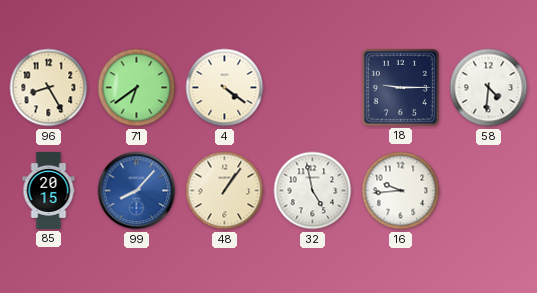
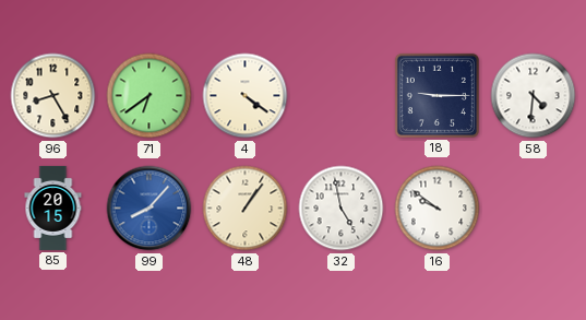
16: 9:44 -> 9:51
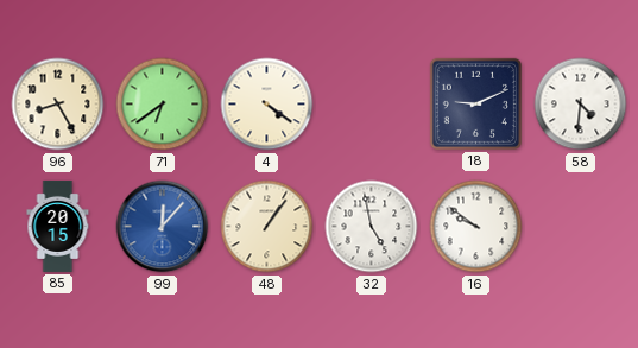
18: 9:15 -> 9:11
99: 8:07 -> 12:07
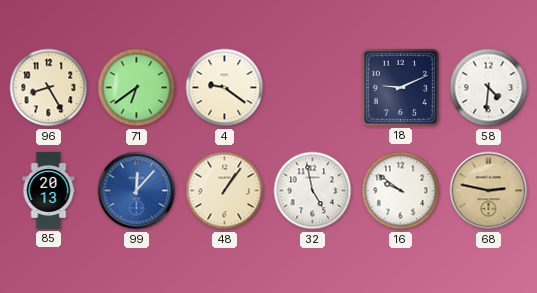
4: 4:21 -> 9:21
85: 20:15 -> 20:13
68: none -> 2:47
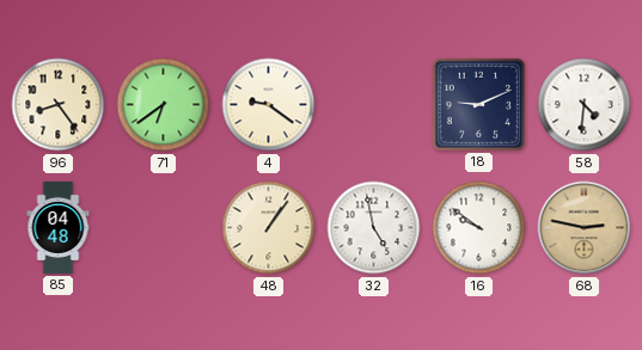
96: 8:25 -> 8:24
85: 20:13 -> 04:48
99: 12:07 -> none
